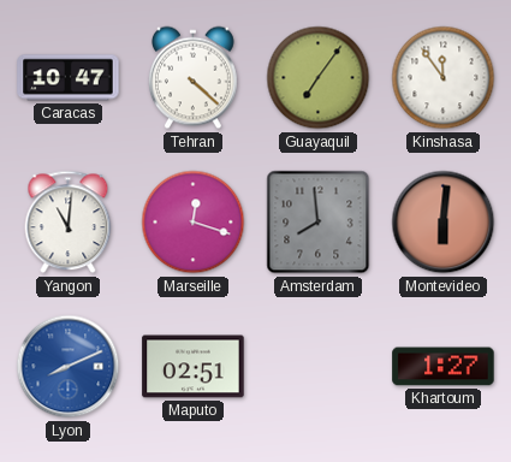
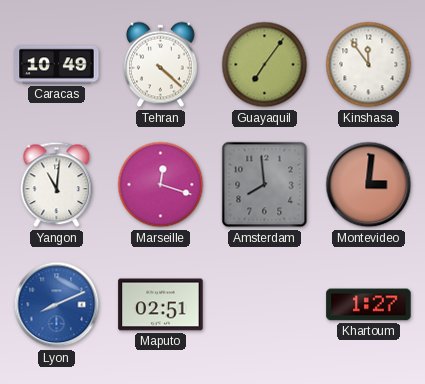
Caracas: 10:47 -> 10:49
Montevideo: 6:01 -> 3:01
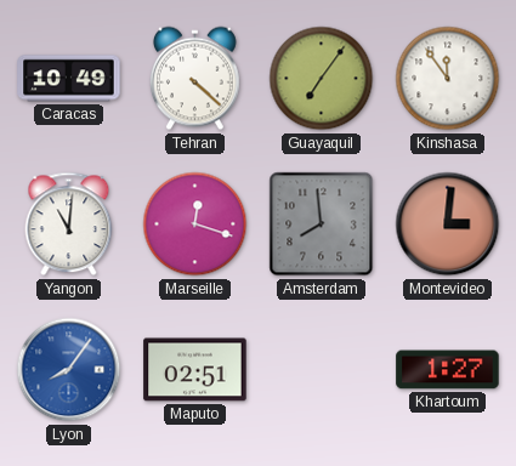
Lyon: 8:11 -> 8:06
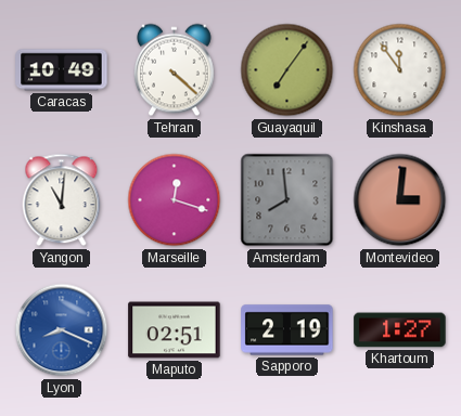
Lyon: 8:06 -> 8:19
Sapporo: none -> 2:19
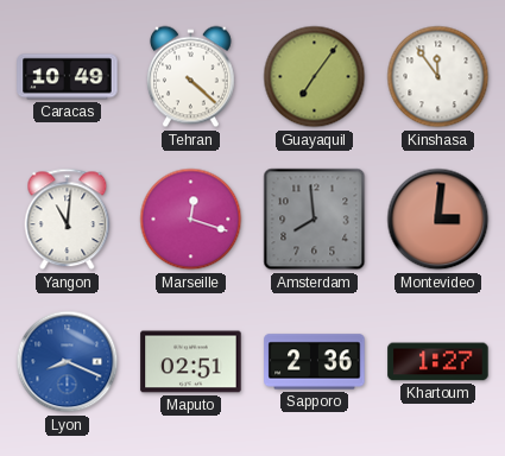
Sapporo: 2:19 -> 2:36
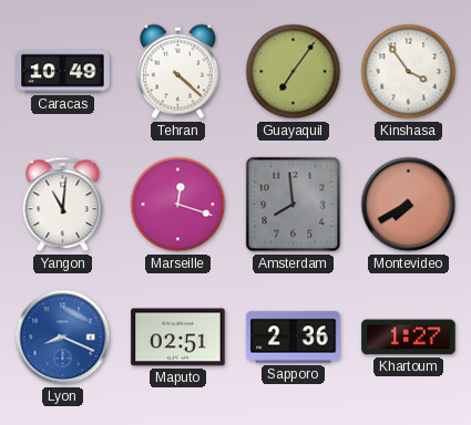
Kinshasa: 11:54 -> 3:54
Montevideo: 3:01 -> 7:40
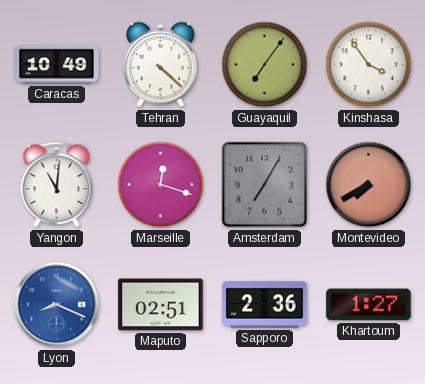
Amsterdam: 7:59 -> 7:05
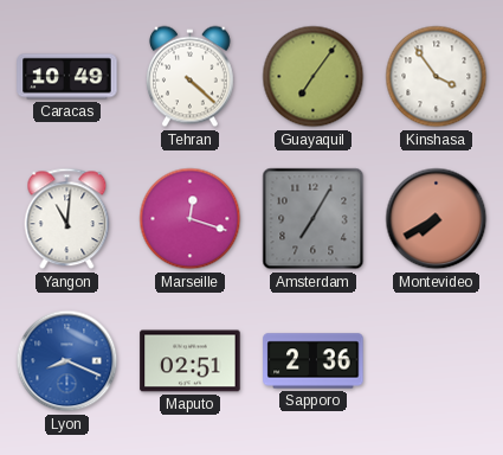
Khartoum: 1:27 -> none
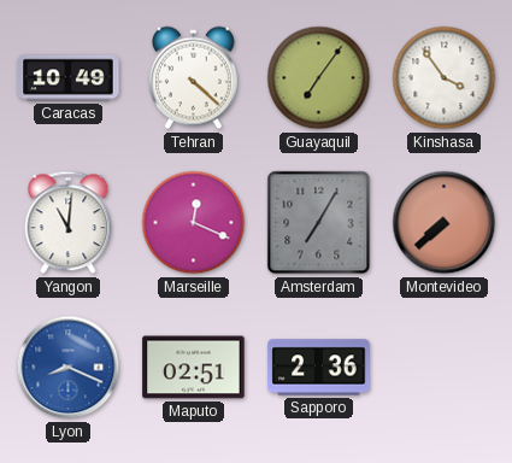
Marseille: 12:18 -> 12:19
Montevideo: 7:40 -> 7:38
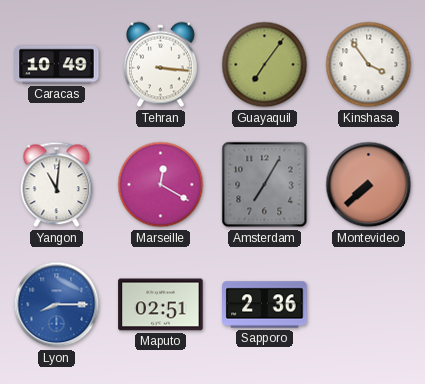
Tehran: 4:22 -> 3:16
Marseille: 12:19 -> 12:20
Lyon: 8:19 -> 8:15
